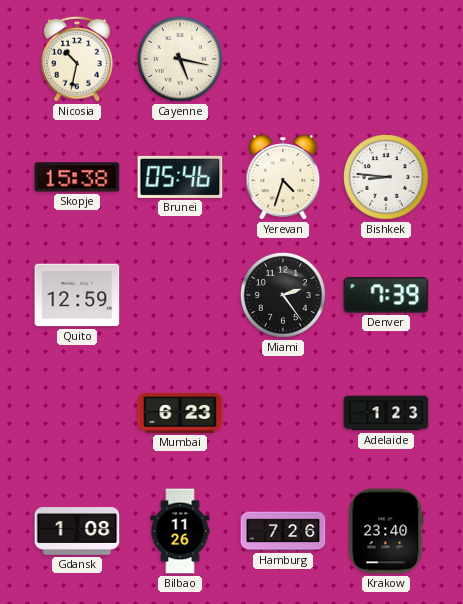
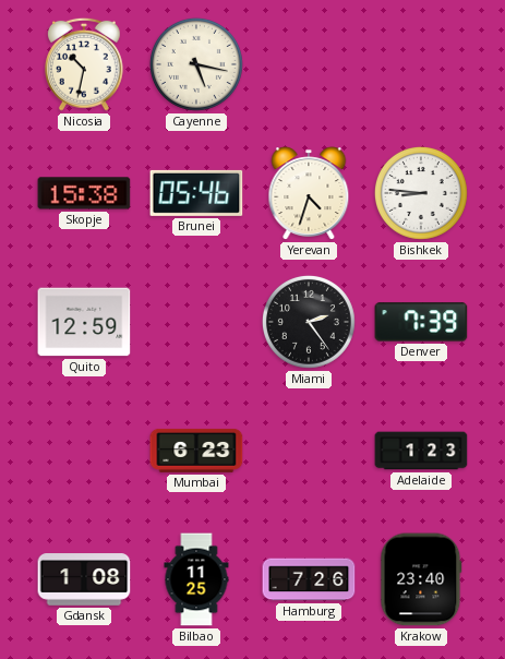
Bilbao: 11:26 -> 11:25
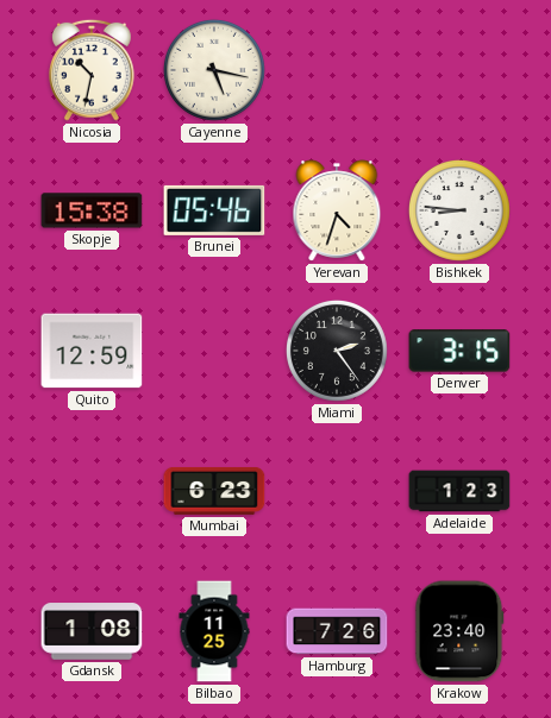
Denver: 7:39 -> 3:15
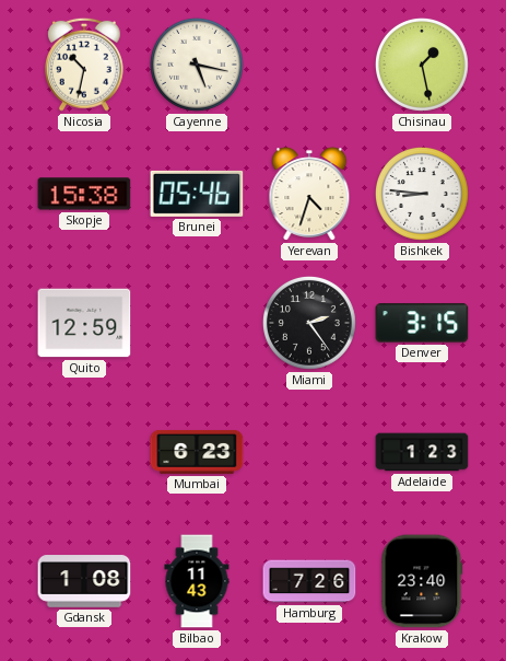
Chisinau: none -> 1:28
Bilbao: 11:25 -> 11:43
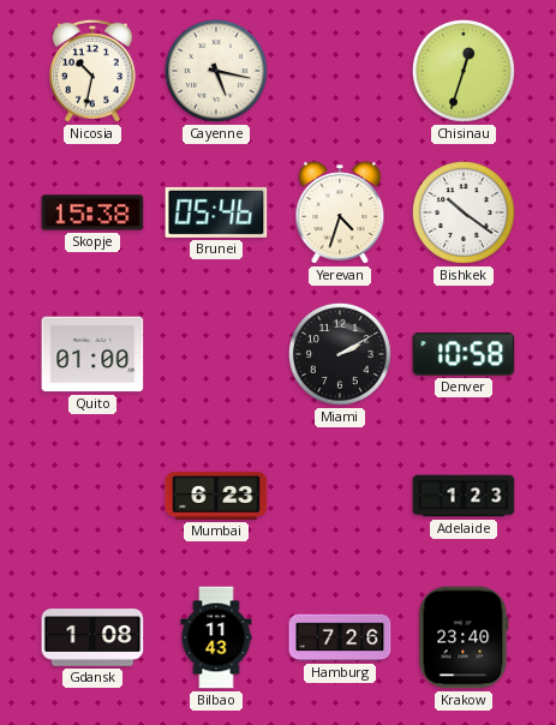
Chisinau: 1:28 -> 12:33
Bishkek: 8:46 -> 10:21
Quito: 12:59 -> 01:00
Miami: 2:24 -> 2:10
Denver: 3:15 -> 10:58
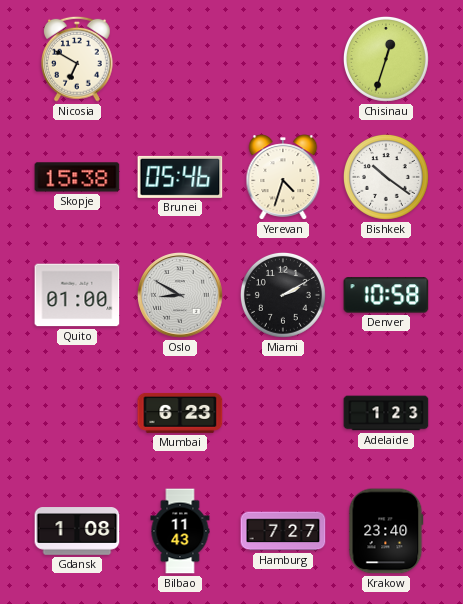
Nicosia: 10:32 -> 6:50
Cayenne: 5:17 -> none
Oslo: none -> 8:50
Hamburg: 7:26 -> 7:27
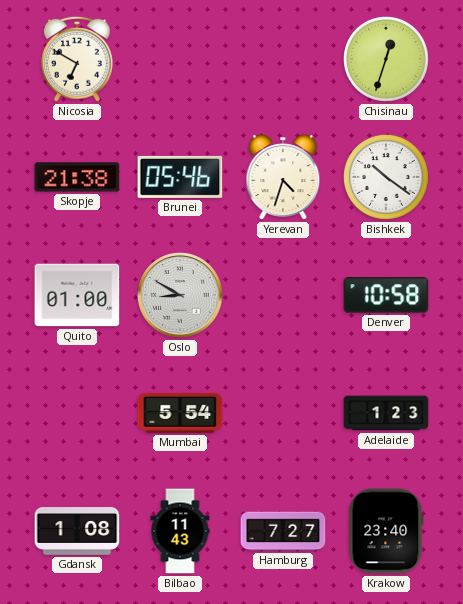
Skopje: 15:38 -> 21:38
Miami: 2:10 -> none
Mumbai: 6:23 -> 5:54
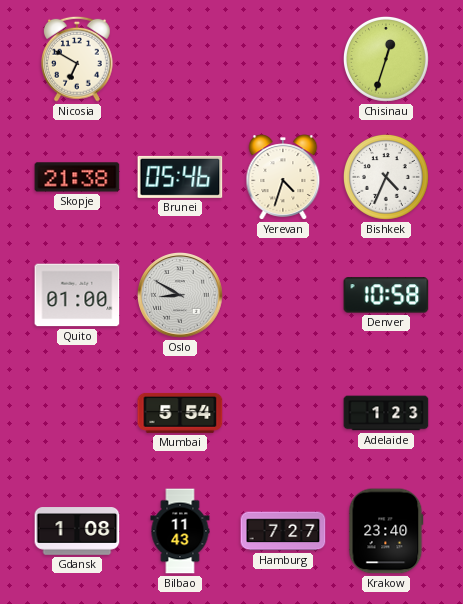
Bishkek: 10:21 -> 4:34
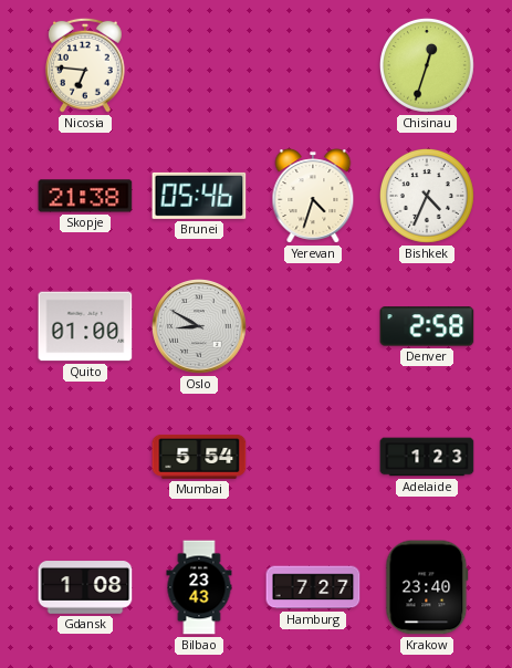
Nicosia: 6:50 -> 6:46
Denver: 10:58 -> 2:58
Bilbao: 11:43 -> 23:43
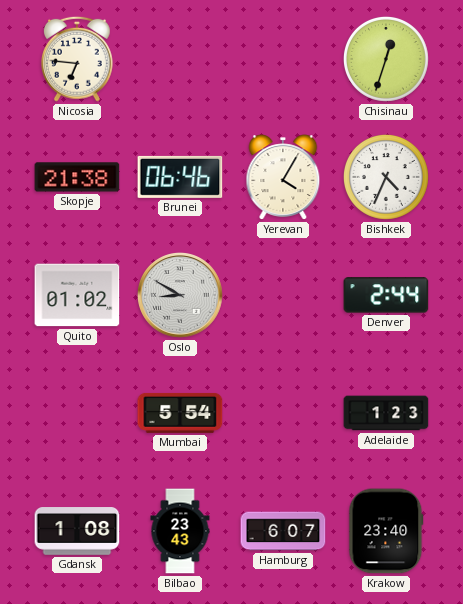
Brunei: 05:46 -> 06:46
Yerevan: 4:33 -> 4:05
Quito: 01:00 -> 01:02
Denver: 2:58 -> 2:44
Hamburg: 7:27 -> 6:07
